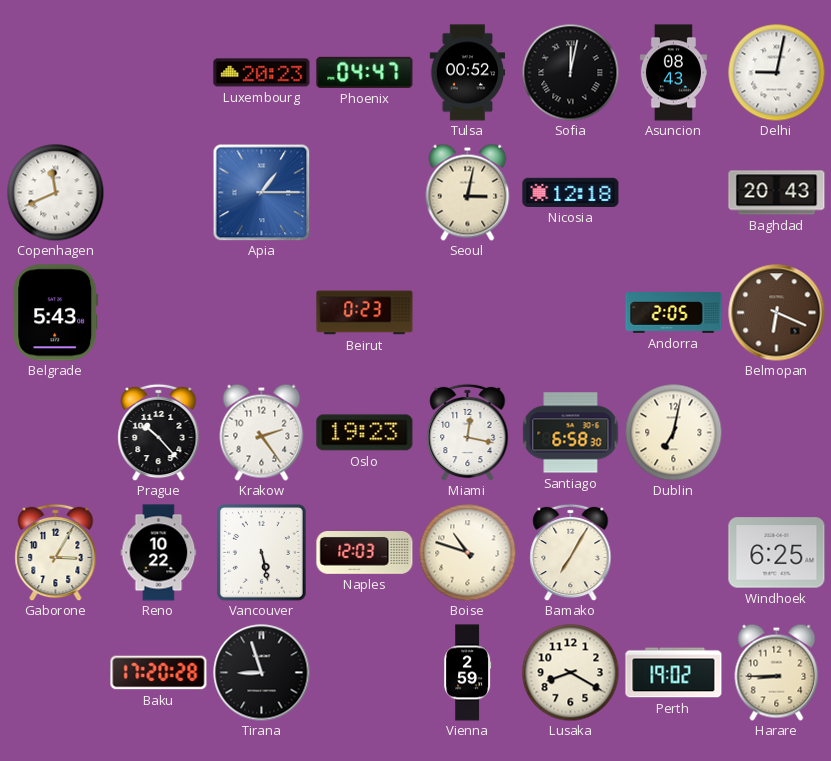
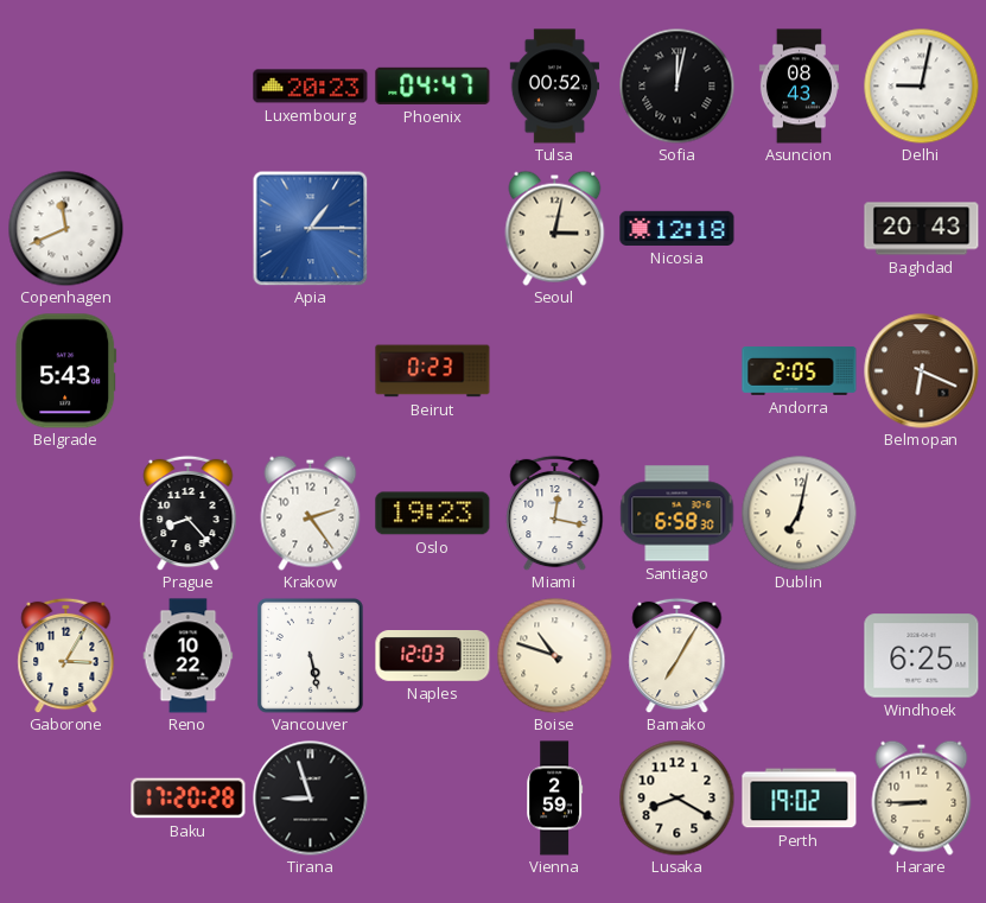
Prague: 10:23 -> 8:23
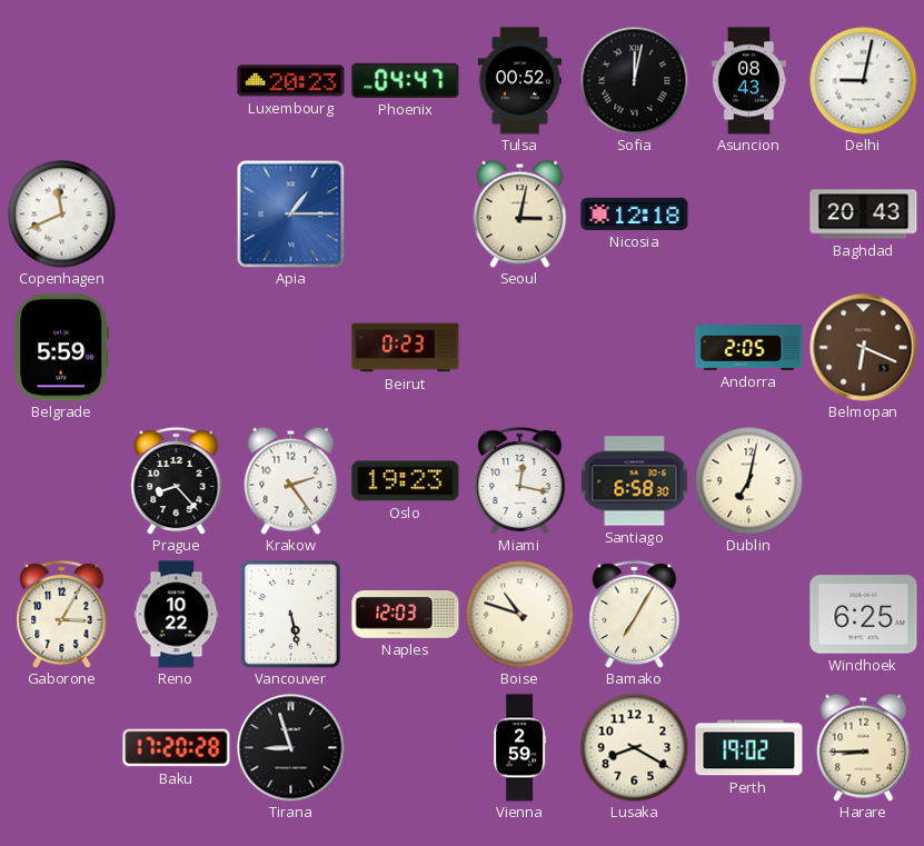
Belgrade: 5:43 -> 5:59
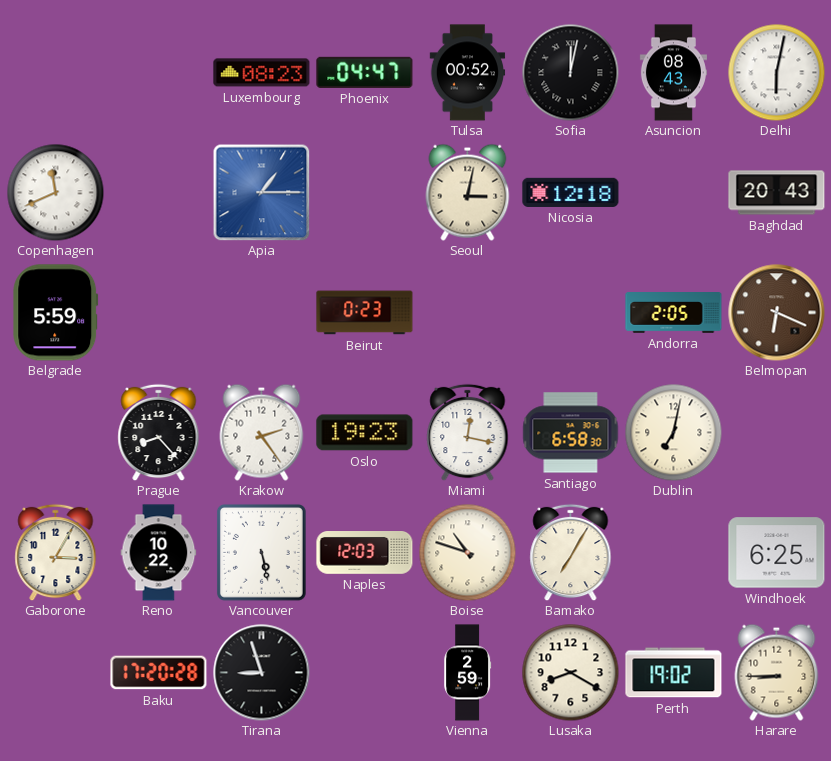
Luxembourg: 20:23 -> 08:23
Delhi: 9:02 -> 6:02
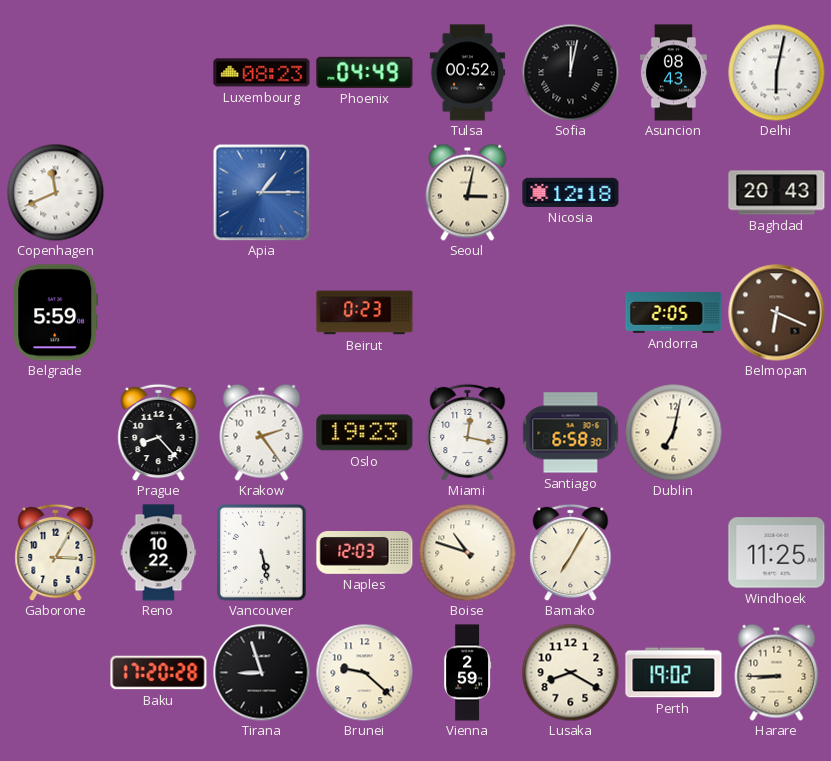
Phoenix: 04:47 -> 04:49
Windhoek: 6:25 -> 11:25
Brunei: none -> 9:22
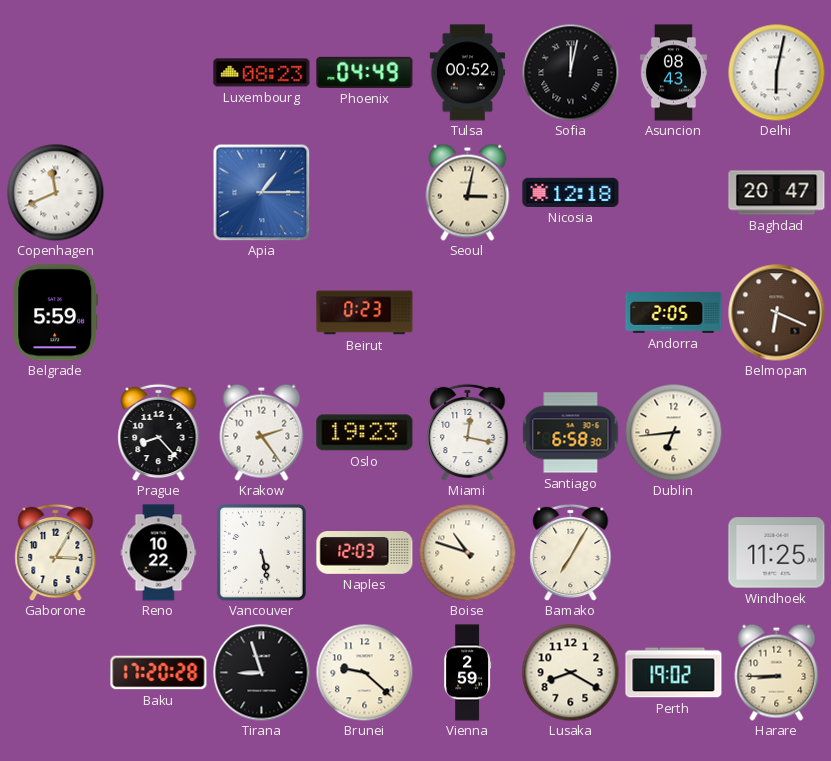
Baghdad: 20:43 -> 20:47
Dublin: 7:02 -> 6:44
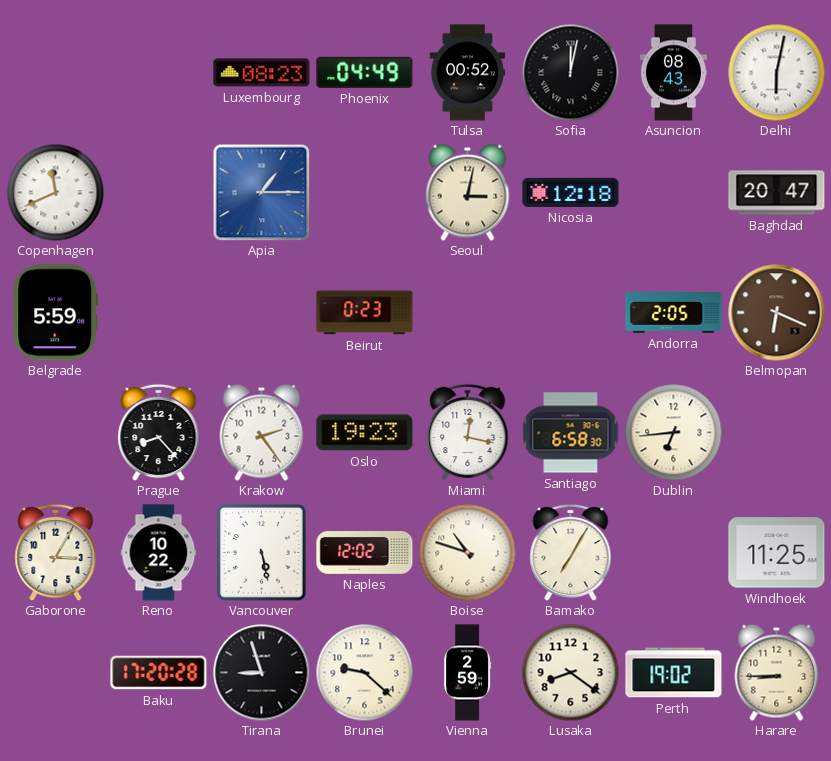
Naples: 12:03 -> 12:02
Lusaka: 8:20 -> 8:21
